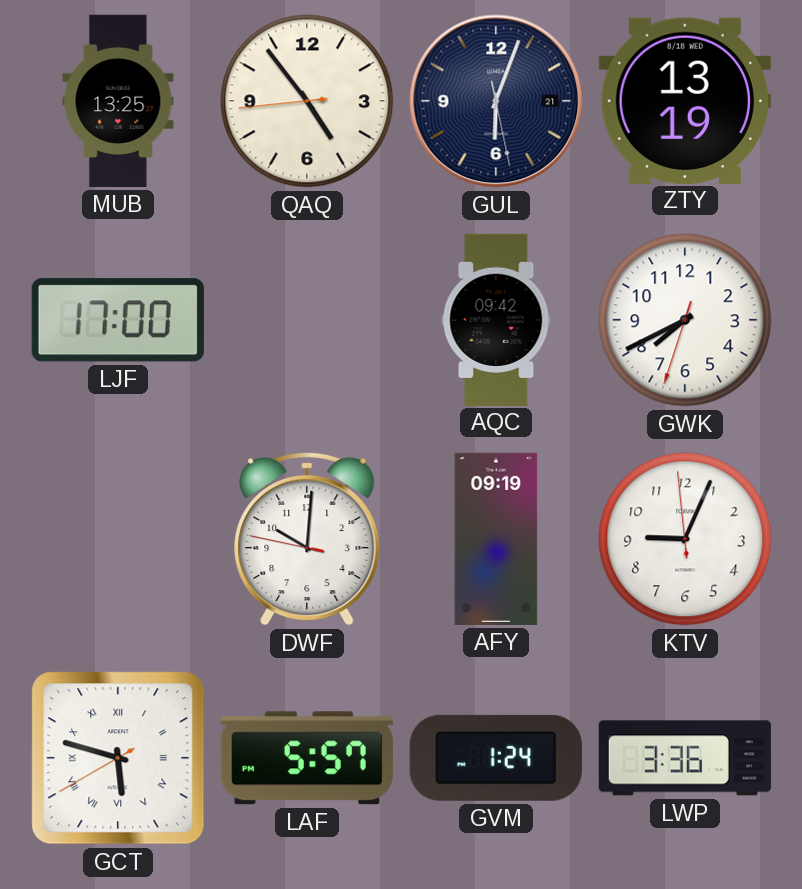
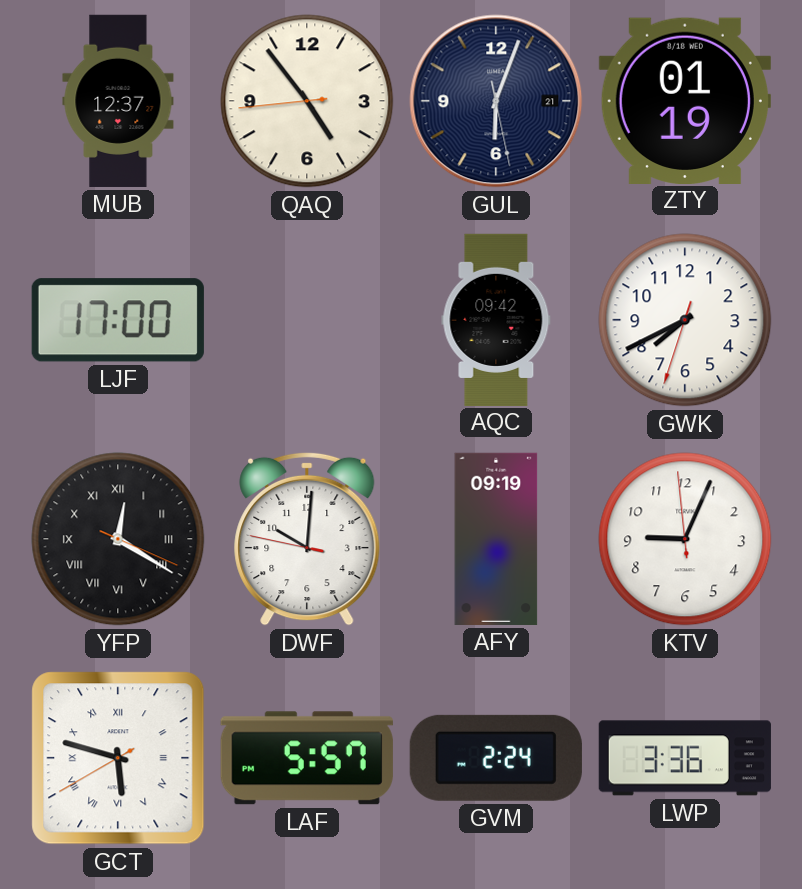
MUB: 13:25 -> 12:37
ZTY: 13:19 -> 01:19
YFP: none -> 12:20
GVM: 1:24 -> 2:24
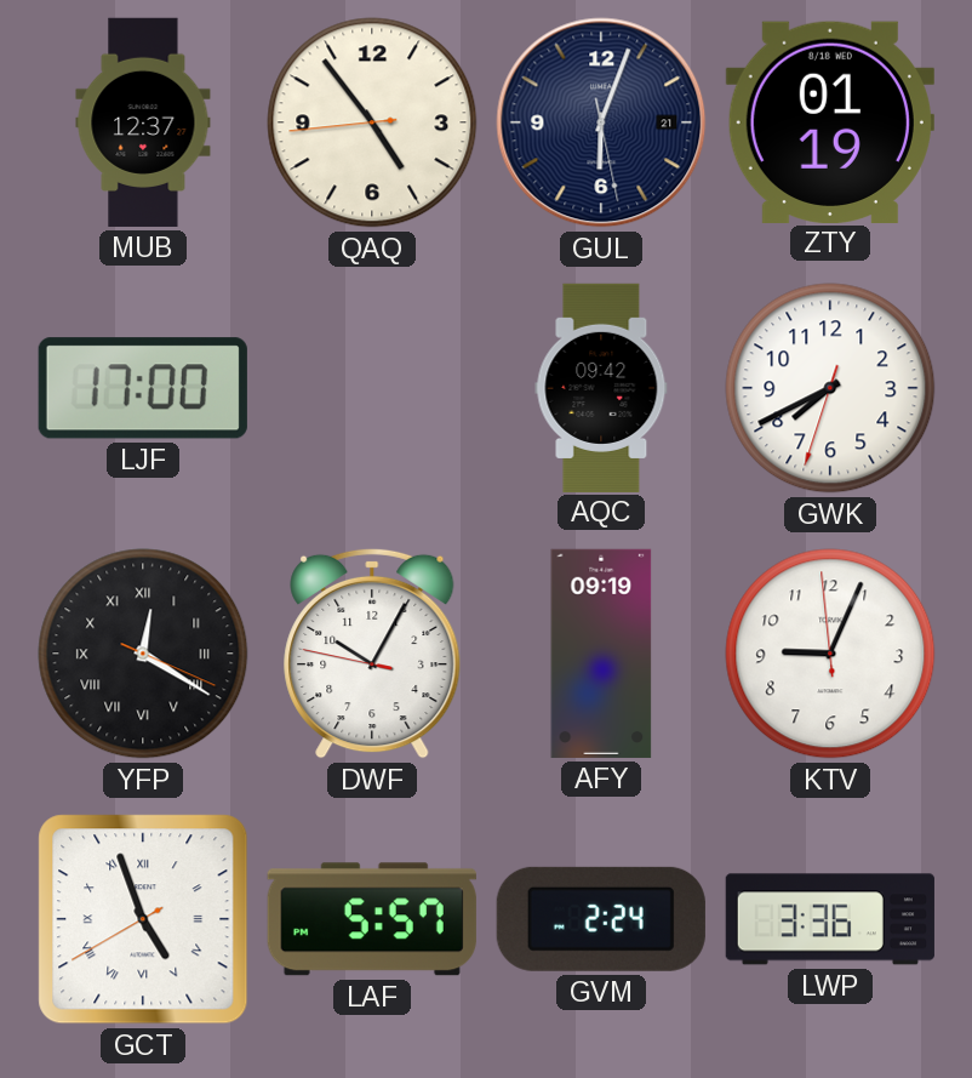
DWF: 10:00 -> 10:04
GCT: 5:47 -> 4:56
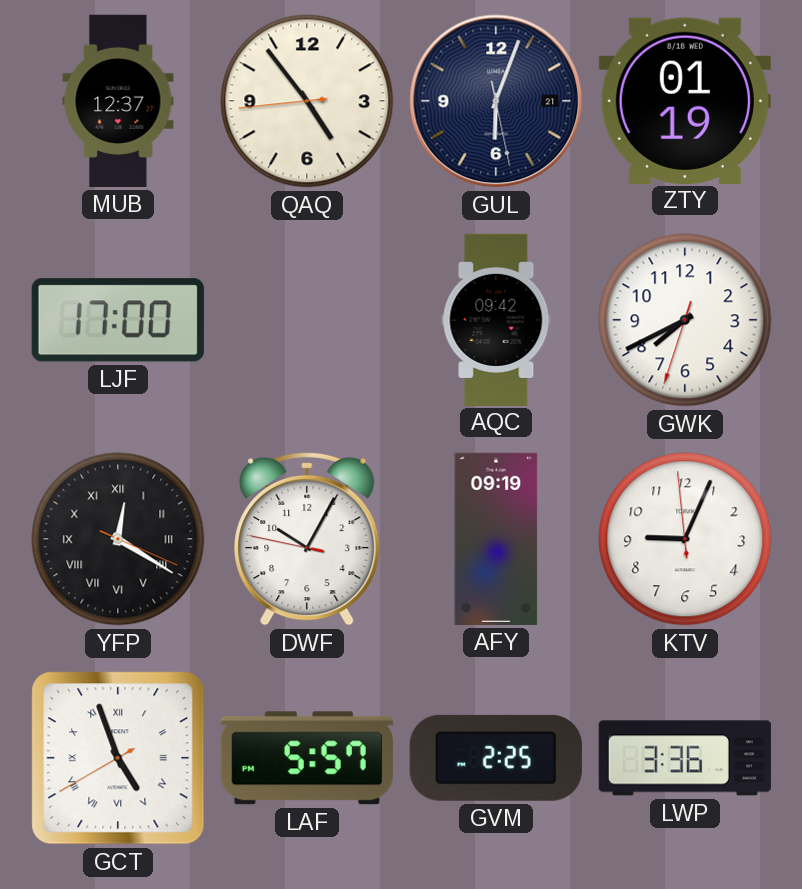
GVM: 2:24 -> 2:25
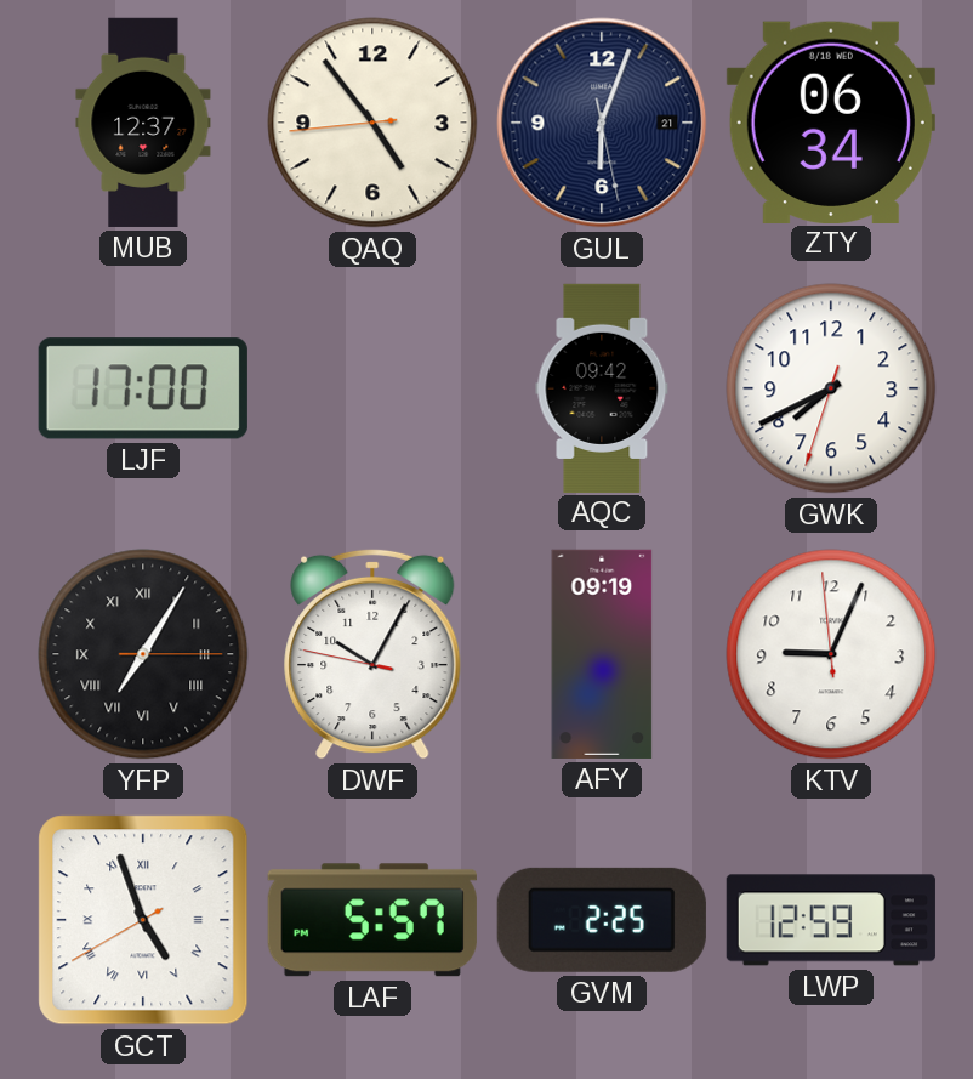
ZTY: 01:19 -> 06:34
YFP: 12:20 -> 7:05
LWP: 3:36 -> 12:59
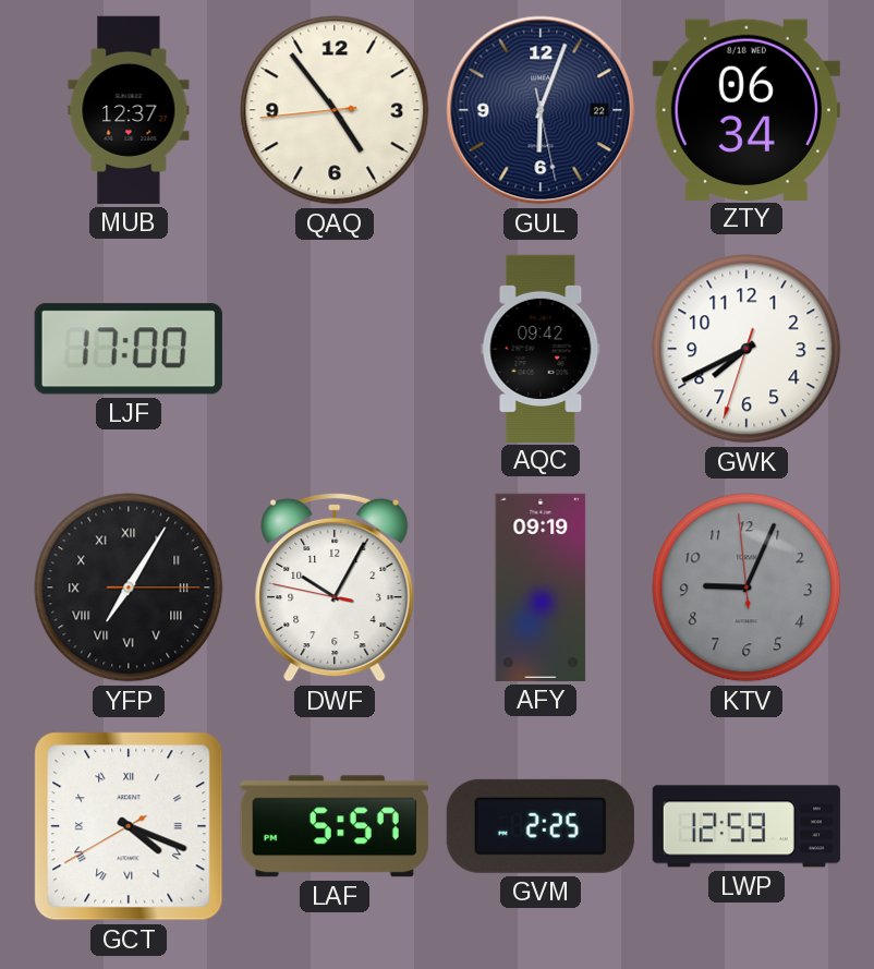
GUL date: 21 -> 22
KTV dial: white -> grey
GCT: 4:56 -> 4:18
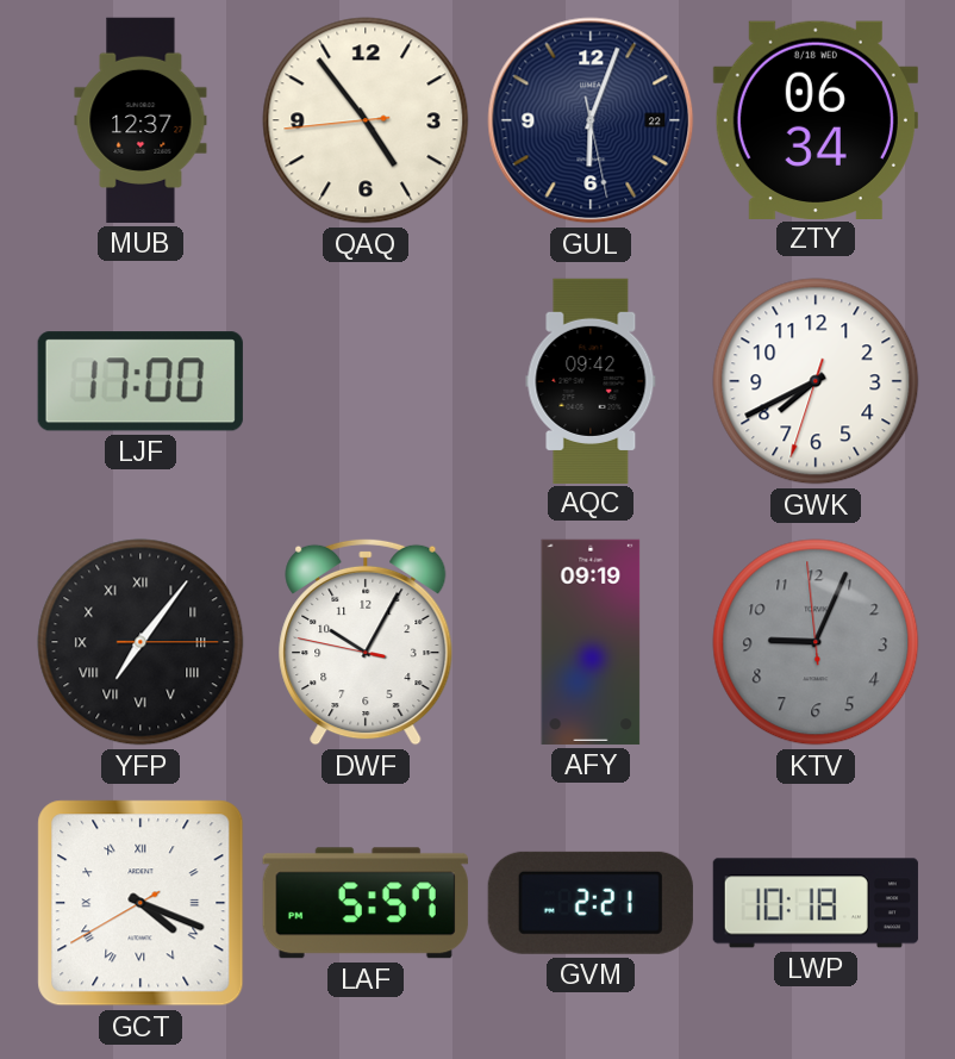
YFP: 7:05 -> 7:06
GVM: 2:25 -> 2:21
LWP: 12:59 -> 10:18
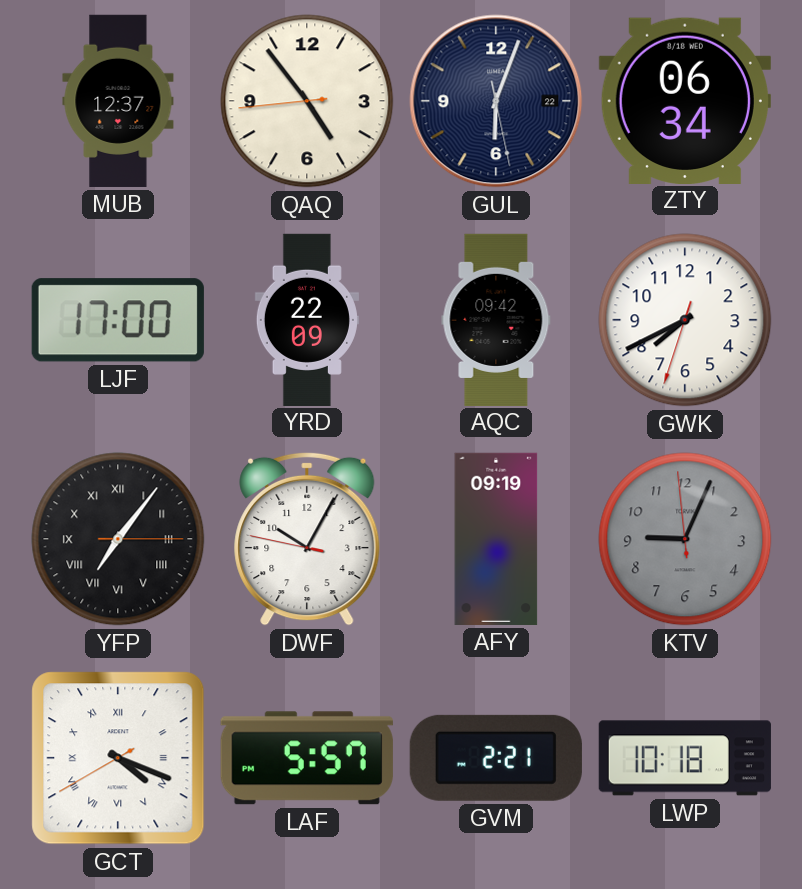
YRD: none -> 22:09
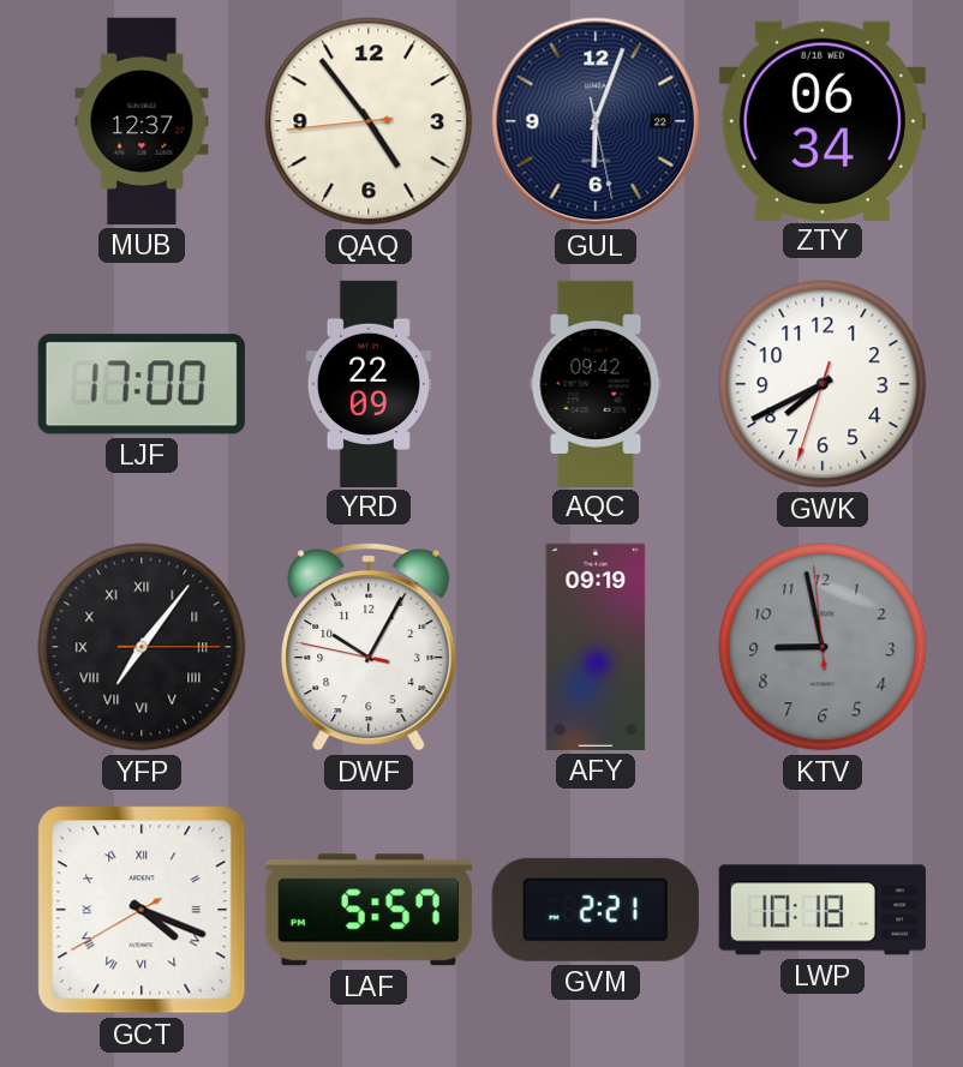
KTV: 9:03 -> 8:57
